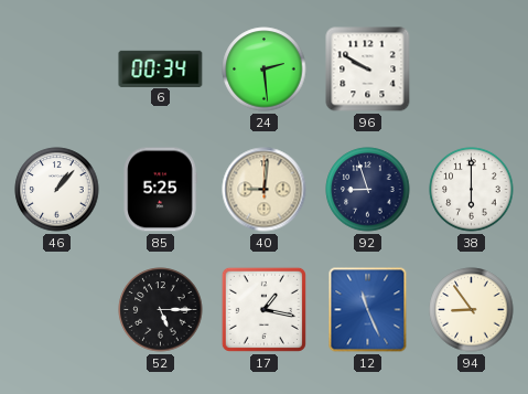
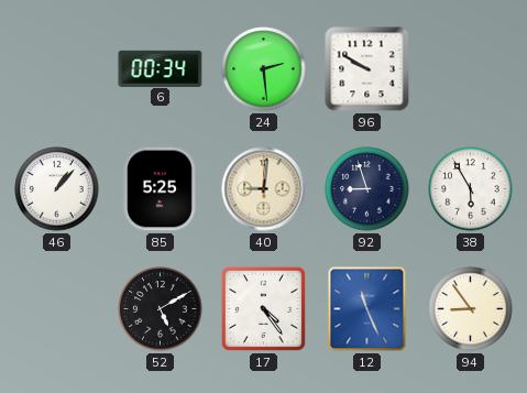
38: 6:00 -> 5:55
52: 5:15 -> 5:10
17: 1:17 -> 4:24
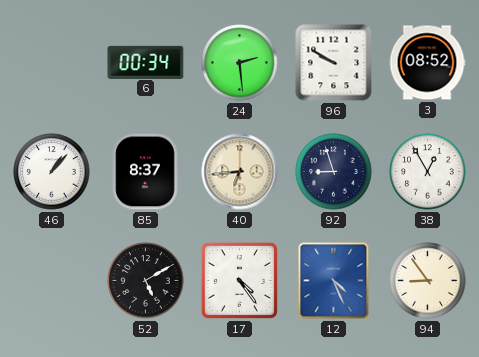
3: none -> 08:52
85: 5:25 -> 8:37
40: 9:01 -> 6:44
38: 5:55 -> 12:55
12: 11:26 -> 4:26
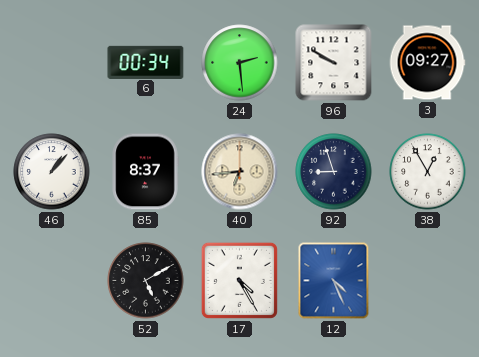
3: 08:52 -> 09:27
17: 4:24 -> 4:25
94: 8:54 -> none
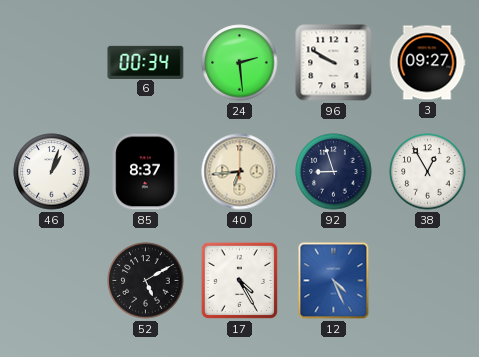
46: 1:07 -> 1:03
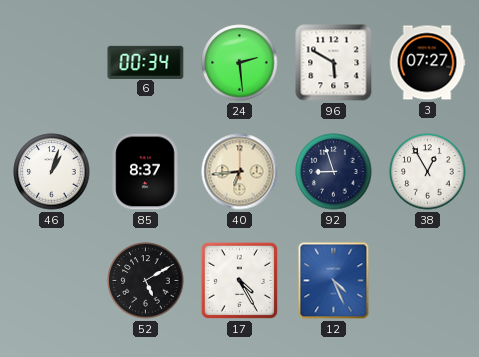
96: 9:50 -> 5:50
3: 09:27 -> 07:27
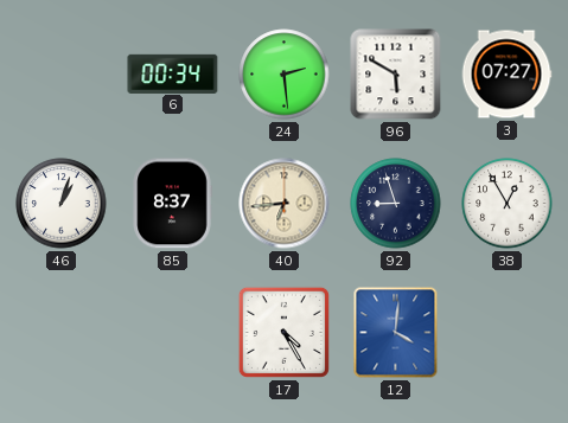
52: 5:10 -> none
12: 4:26 -> 4:01
